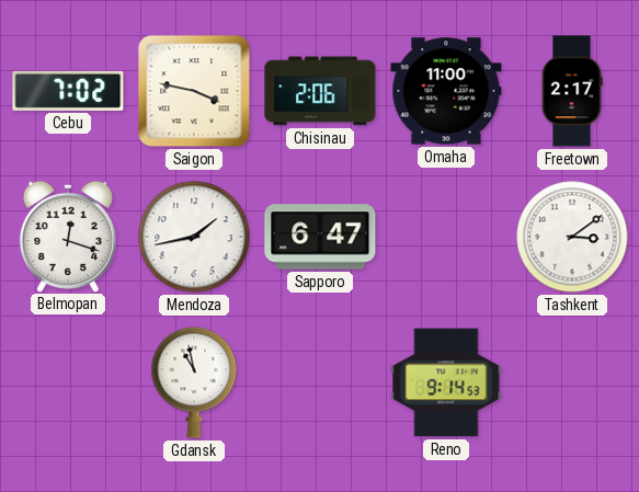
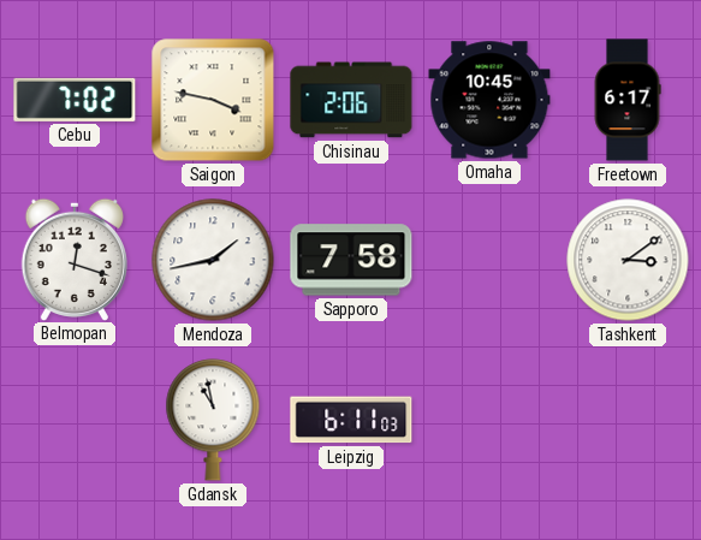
Omaha: 11:00 -> 10:45
Freetown: 2:17 -> 6:17
Sapporo: 6:47 -> 7:58
Leipzig: none -> 6:11
Reno: 9:14 -> none
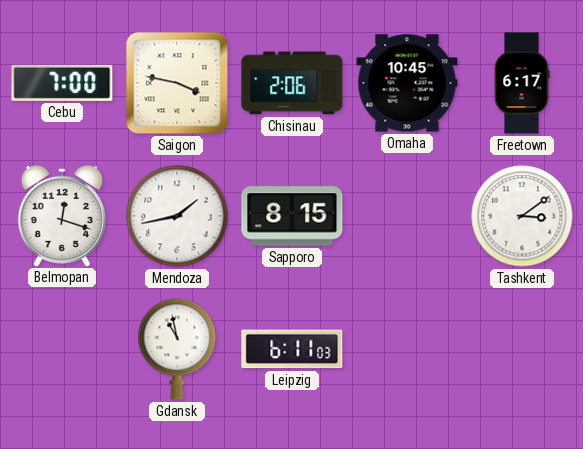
Cebu: 7:02 -> 7:00
Sapporo: 7:58 -> 8:15
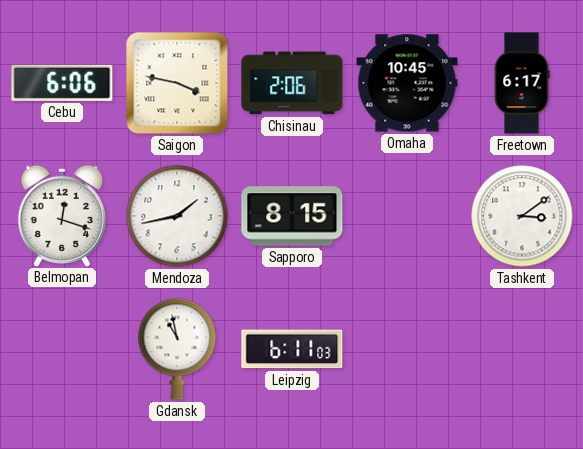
Cebu: 7:00 -> 6:06
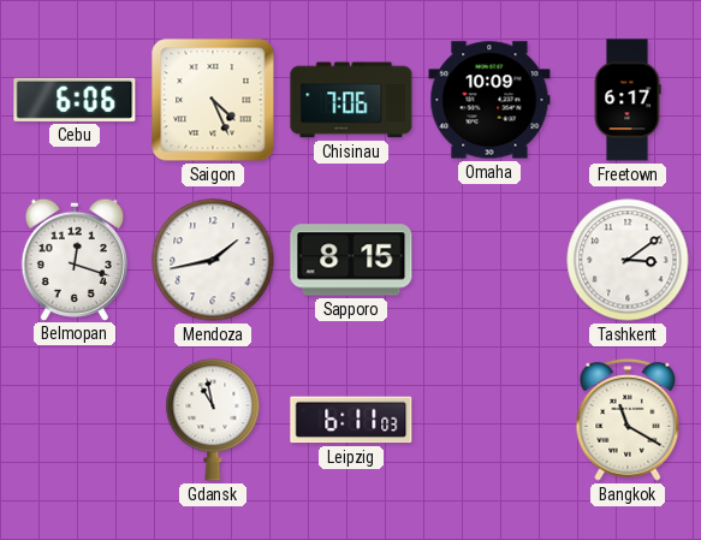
Saigon: 3:47 -> 4:26
Chisinau: 2:06 -> 7:06
Omaha: 10:45 -> 10:09
Bangkok: none -> 11:20
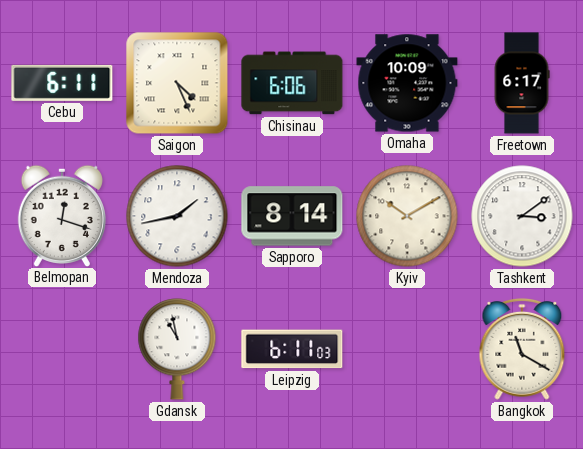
Cebu: 6:06 -> 6:11
Chisinau: 7:06 -> 6:06
Sapporo: 8:15 -> 8:14
Kyiv: none -> 10:10
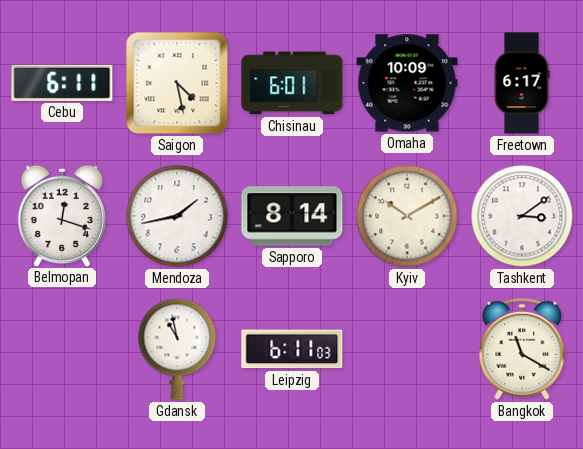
Saigon: 4:26 -> 4:28
Chisinau: 6:06 -> 6:01
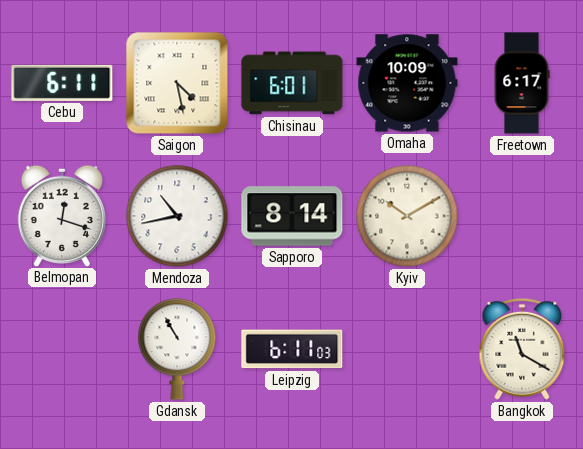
Mendoza: 1:43 -> 10:43
Tashkent: 3:09 -> none
Gdansk: 10:58 -> 10:55
